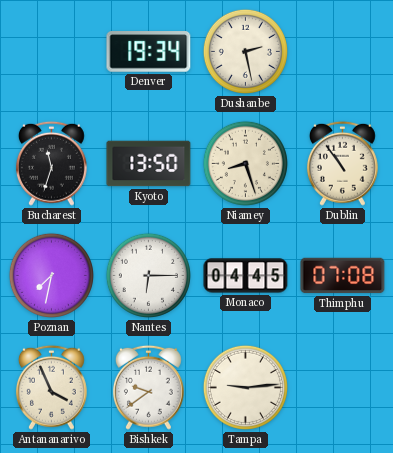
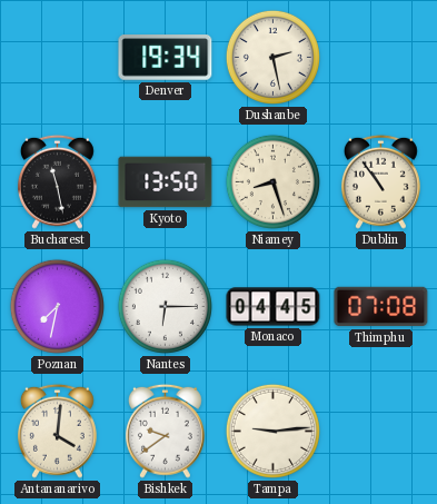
Bucharest: 11:33 -> 11:28
Antananarivo: 3:56 -> 4:01
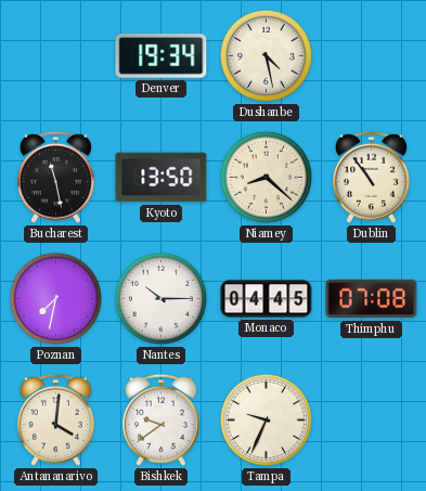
Dushanbe: 2:28 -> 4:28
Niamey: 8:27 -> 8:22
Nantes: 6:15 -> 10:15
Tampa: 9:14 -> 9:34
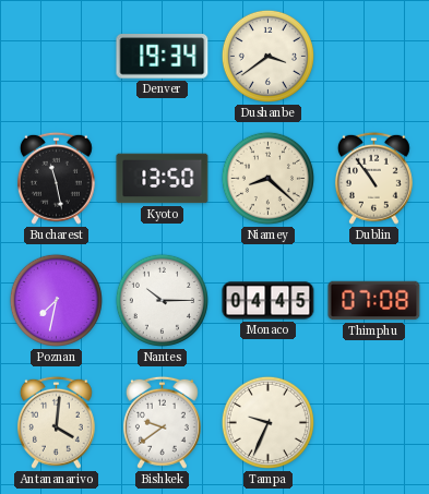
Dushanbe: 4:28 -> 3:39
